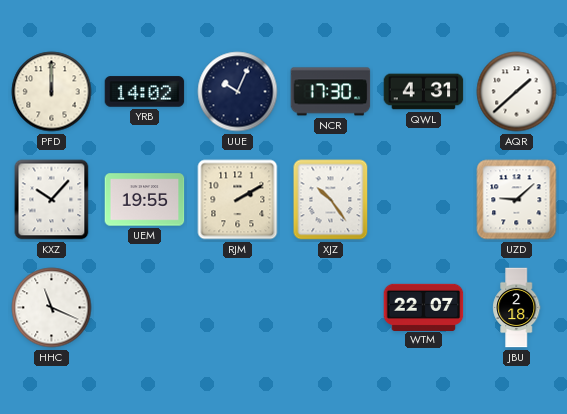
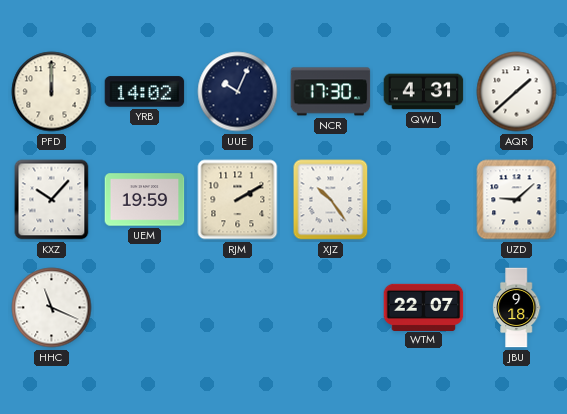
UEM: 19:55 -> 19:59
JBU: 2:18 -> 9:18
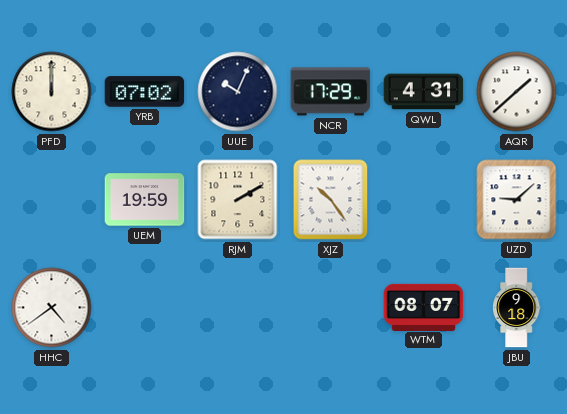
YRB: 14:02 -> 07:02
NCR: 17:30 -> 17:29
KXZ: 10:07 -> none
HHC: 11:19 -> 4:39
WTM: 22:07 -> 08:07
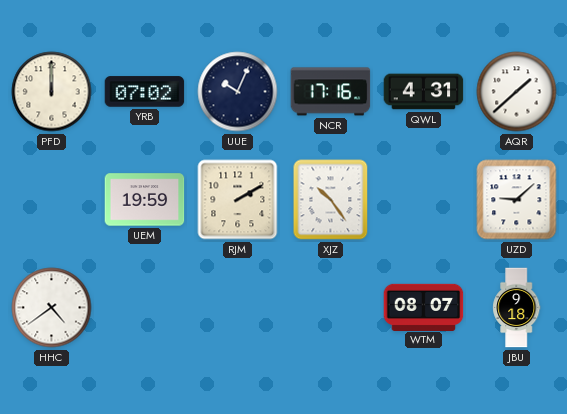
NCR: 17:29 -> 17:16
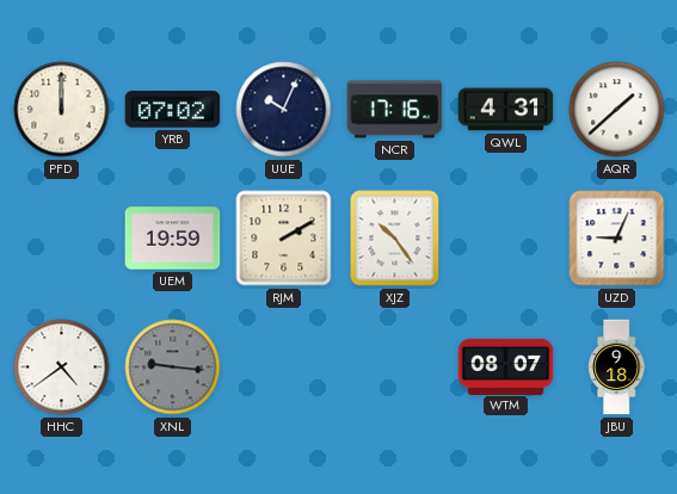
UZD: 9:08 -> 9:04
XNL: none -> 9:16
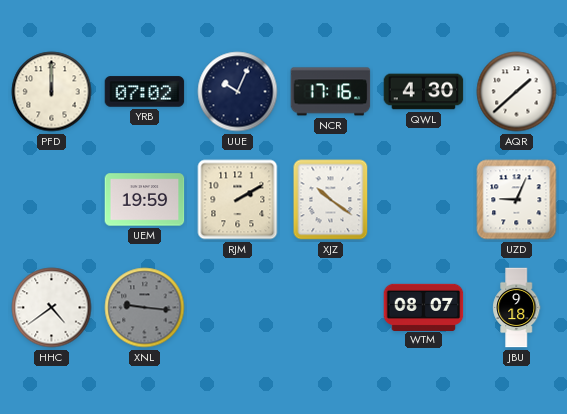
QWL: 4:31 -> 4:30
XJZ: 10:24 -> 10:21
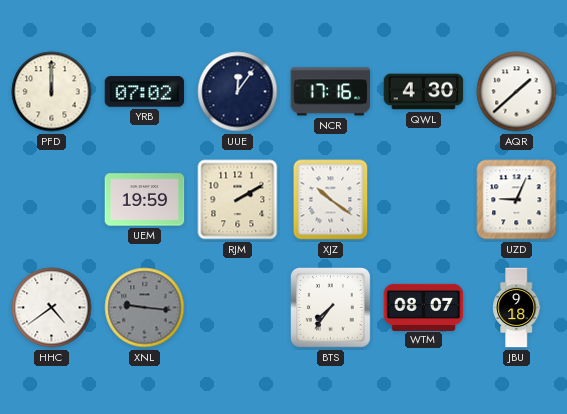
UUE: 10:04 -> 12:06
BTS: none -> 7:36
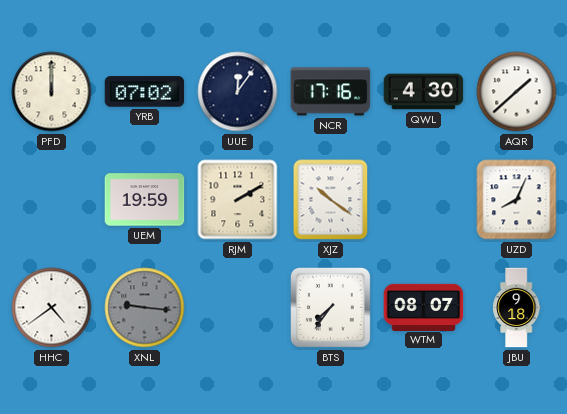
UZD: 9:04 -> 8:04
